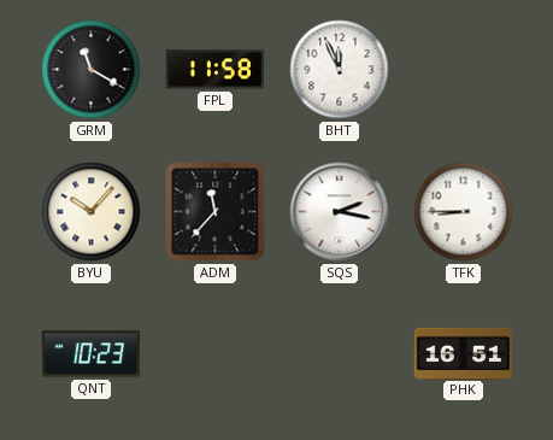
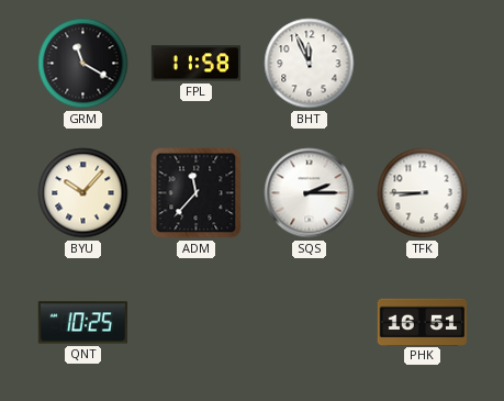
SQS: 2:17 -> 2:15
QNT: 10:23 -> 10:25
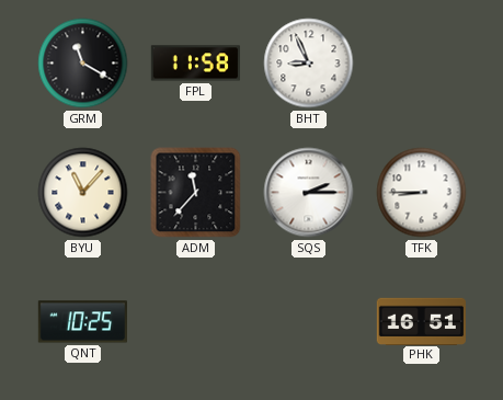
BHT: 11:56 -> 8:56
BYU: 10:07 -> 11:07
